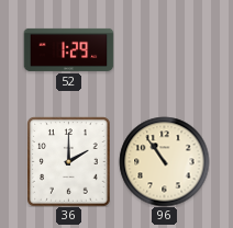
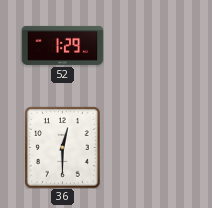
36: 2:00 -> 12:30
96: 10:54 -> none
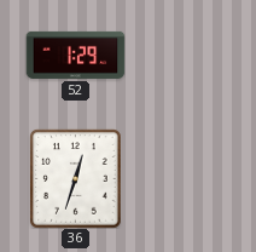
36: 12:30 -> 12:33
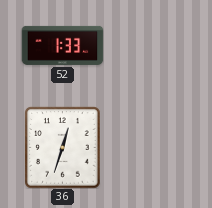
52: 1:29 -> 1:33
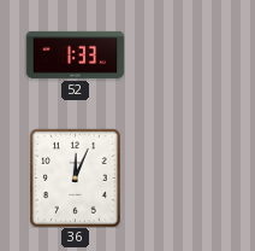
36: 12:33 -> 12:04
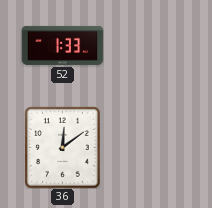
36: 12:04 -> 12:09
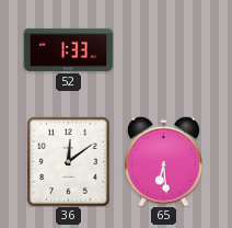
65: none -> 6:29
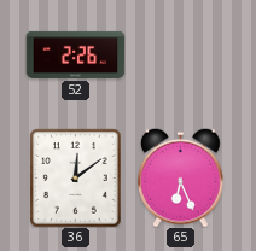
52: 1:33 -> 2:26
65: 6:29 -> 6:26
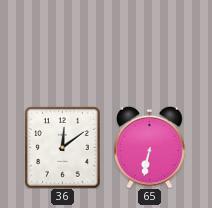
52: 2:26 -> none
65: 6:26 -> 6:32
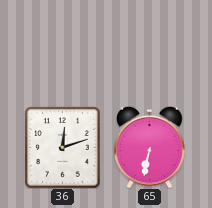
36: 12:09 -> 12:12
